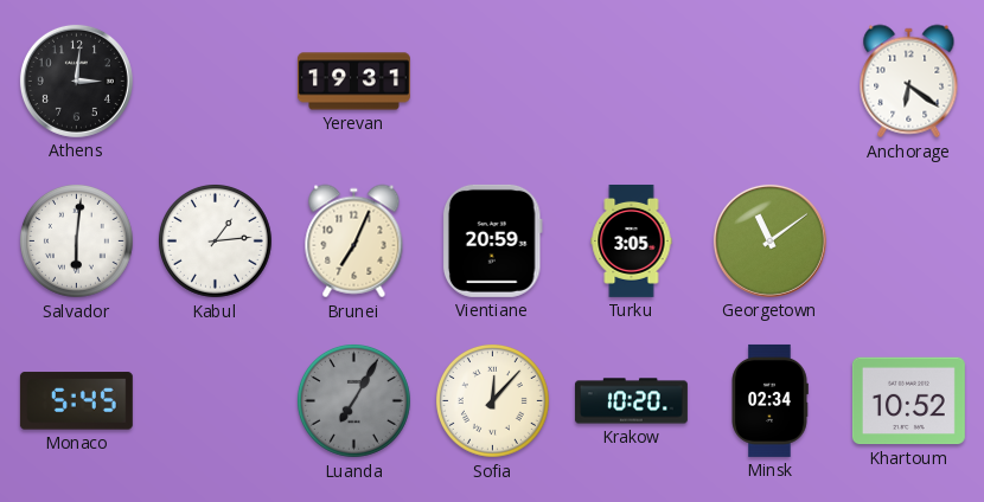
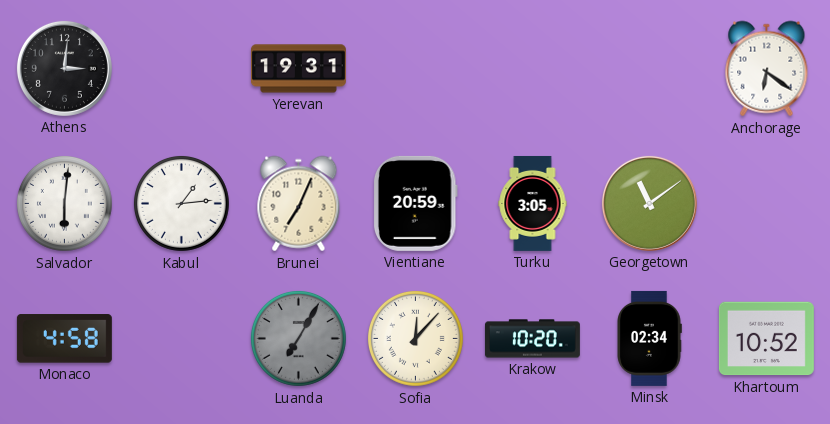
Monaco: 5:45 -> 4:58
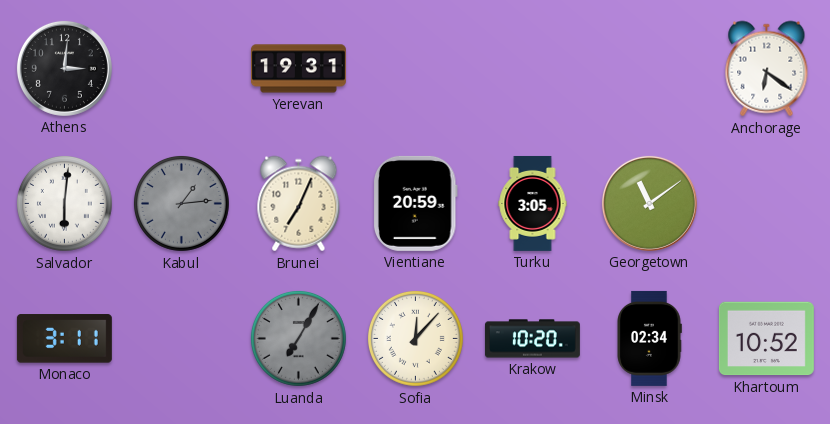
Kabul dial: white -> grey
Monaco: 4:58 -> 3:11
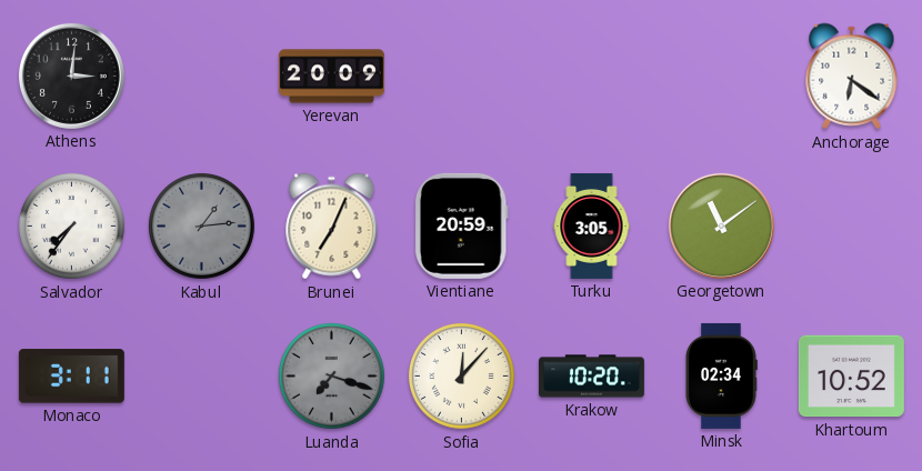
Yerevan: 19:31 -> 20:09
Salvador: 6:01 -> 7:36
Luanda: 7:05 -> 7:18
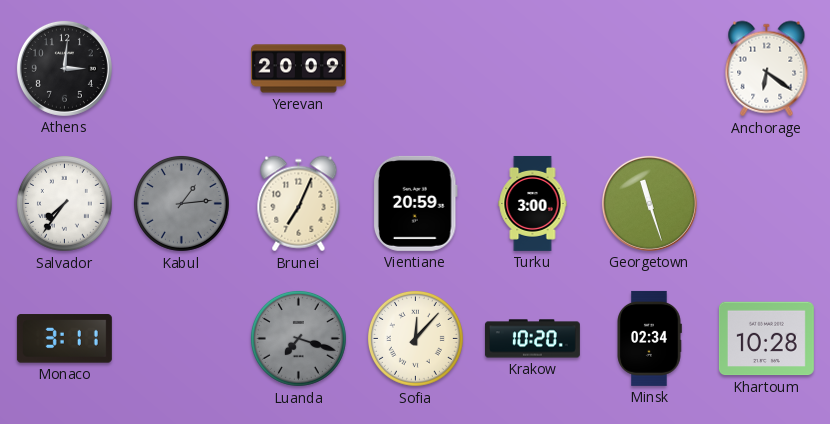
Turku: 3:05 -> 3:00
Georgetown: 11:09 -> 11:27
Khartoum: 10:52 -> 10:28
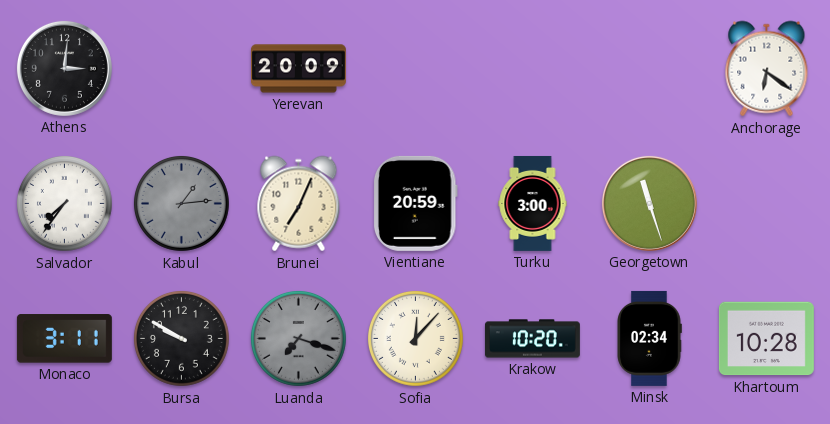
Bursa: none -> 9:50
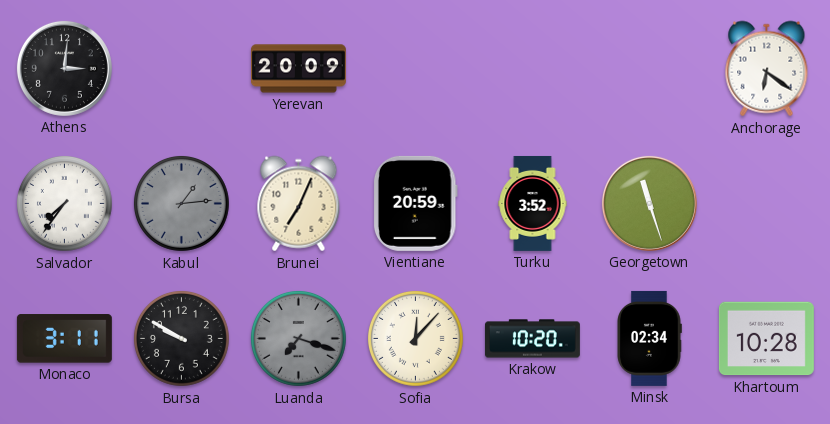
Turku: 3:00 -> 3:52
